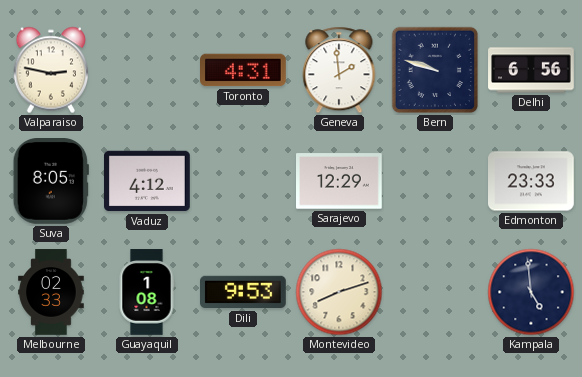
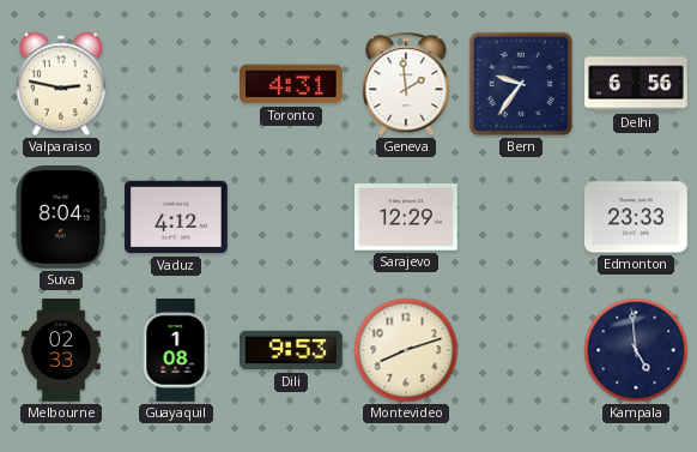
Bern: 9:48 -> 9:36
Suva: 8:05 -> 8:04
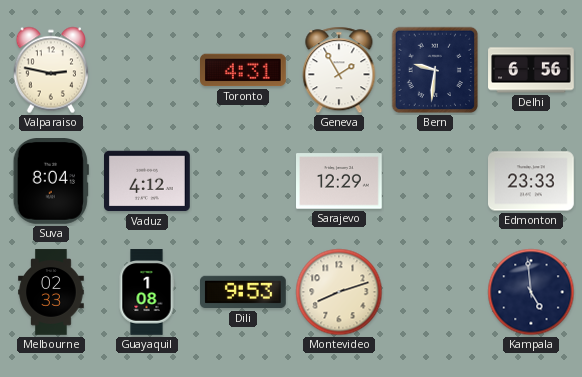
Geneva: 1:59 -> 1:55
Bern: 9:36 -> 9:31
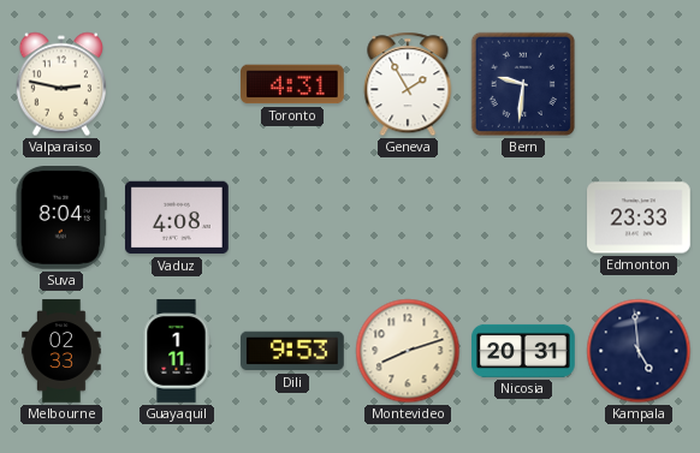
Delhi: 6:56 -> none
Vaduz: 4:12 -> 4:08
Sarajevo: 12:29 -> none
Guayaquil: 1:08 -> 1:11
Nicosia: none -> 20:31
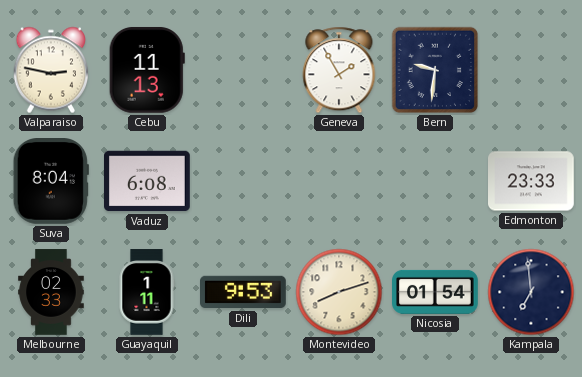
Cebu: none -> 11:13
Toronto: 4:31 -> none
Vaduz: 4:08 -> 6:08
Nicosia: 20:31 -> 01:54
Kampala: 4:59 -> 6:59
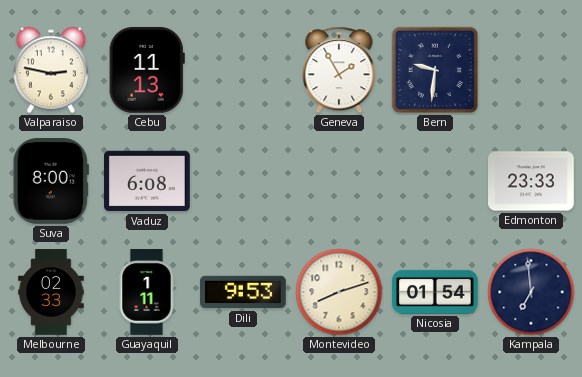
Suva: 8:04 -> 8:00
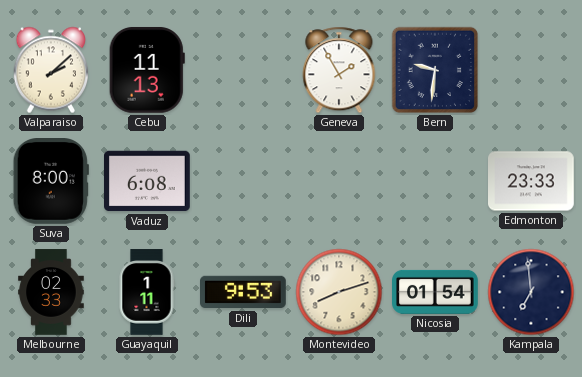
Valparaiso: 2:47 -> 2:08
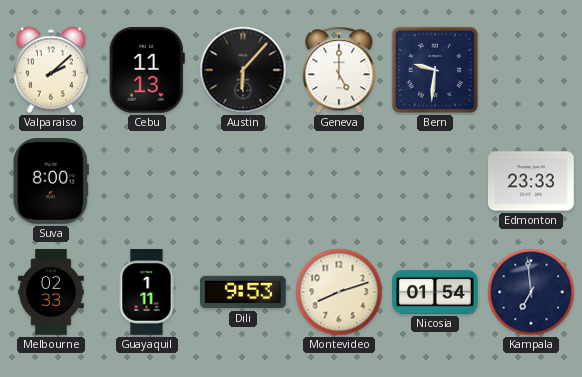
Austin: none -> 6:07
Geneva: 1:55 -> 5:00
Vaduz: 6:08 -> none
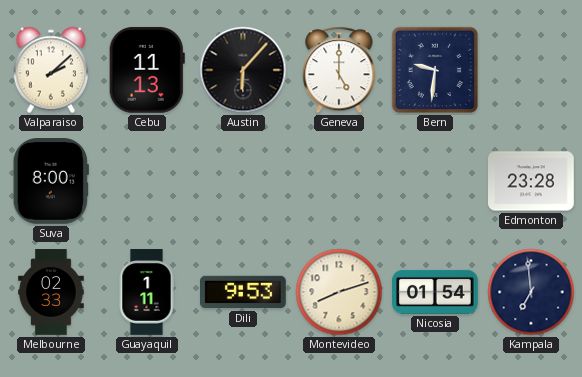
Edmonton: 23:33 -> 23:28
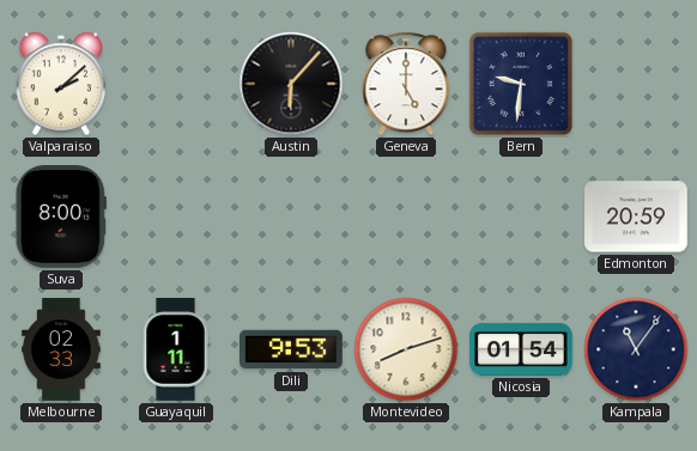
Cebu: 11:13 -> none
Edmonton: 23:28 -> 20:59
Kampala: 6:59 -> 11:06
